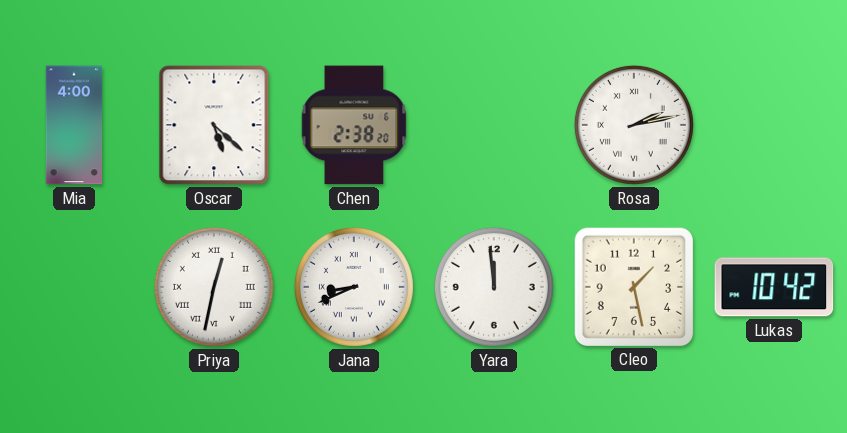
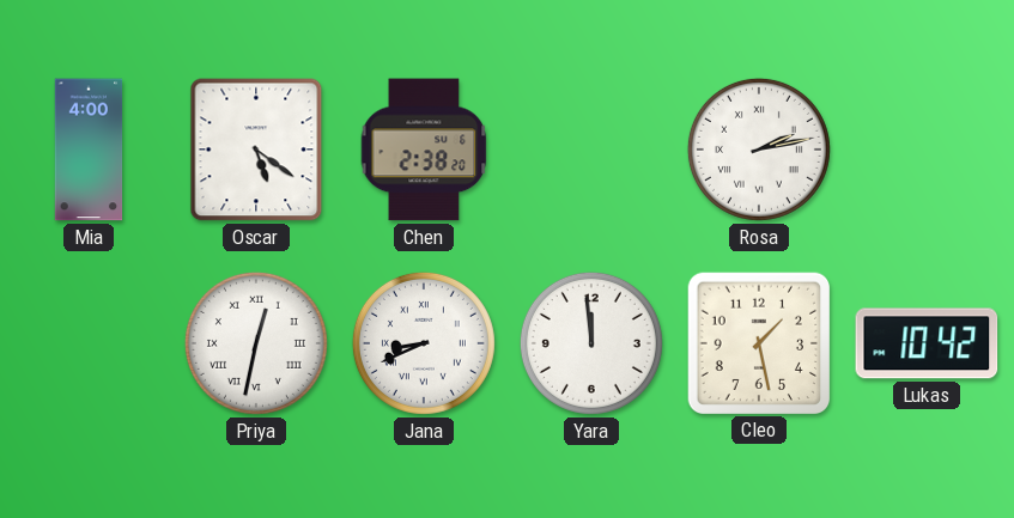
Oscar: 5:22 -> 5:21
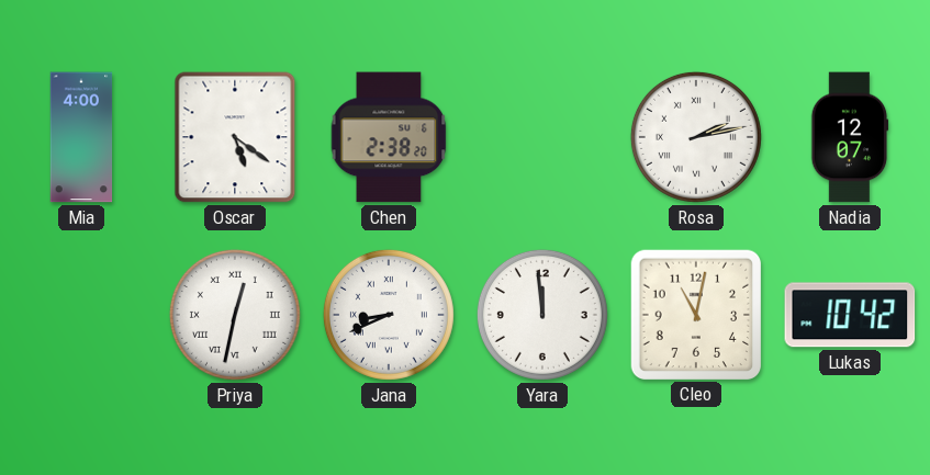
Nadia: none -> 12:07
Cleo: 1:28 -> 11:02
